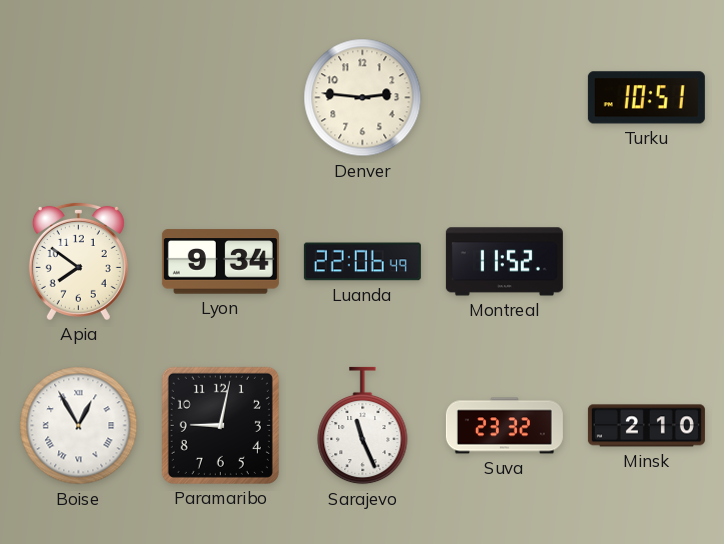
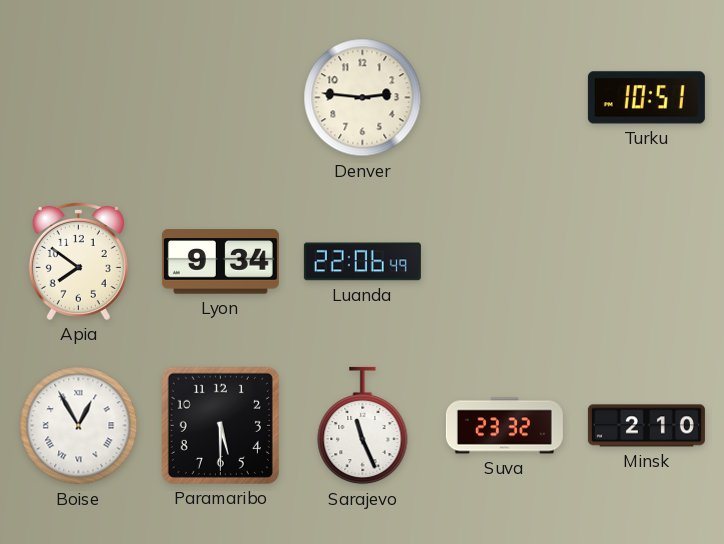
Montreal: 11:52 -> none
Paramaribo: 9:02 -> 5:30
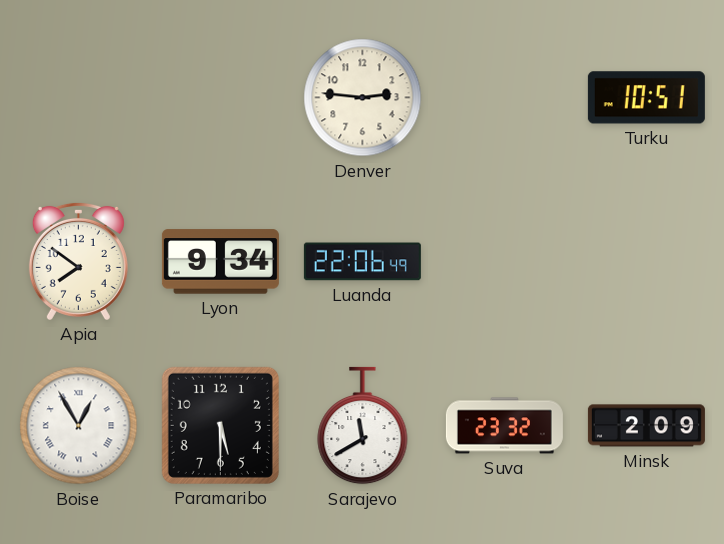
Sarajevo: 11:26 -> 11:40
Minsk: 2:10 -> 2:09
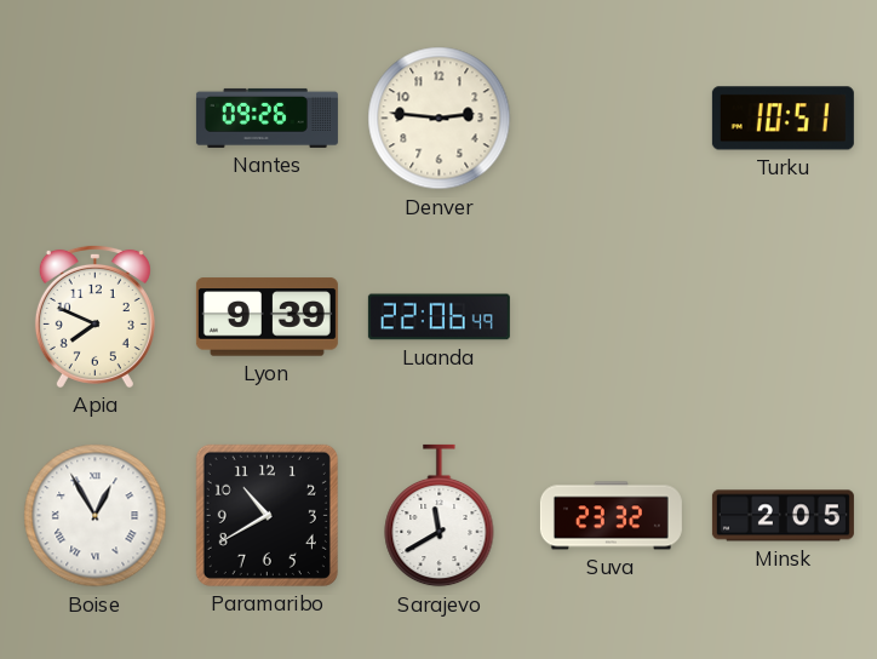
Nantes: none -> 09:26
Apia: 7:51 -> 7:49
Lyon: 9:34 -> 9:39
Paramaribo: 5:30 -> 10:40
Minsk: 2:09 -> 2:05
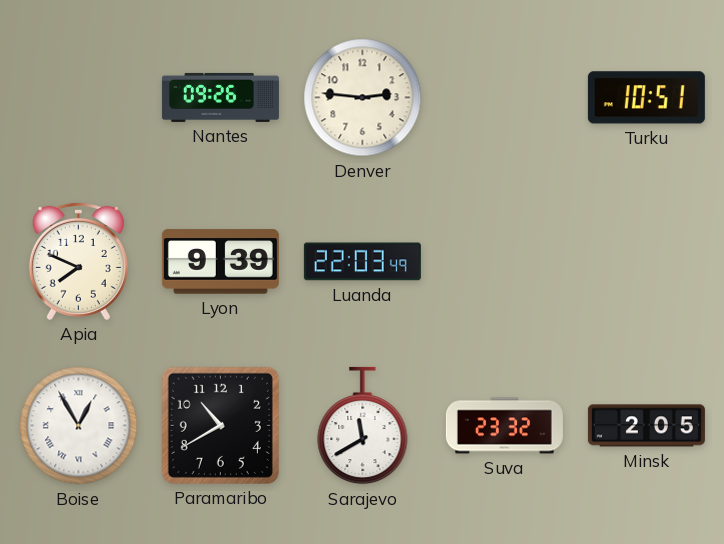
Luanda: 22:06 -> 22:03
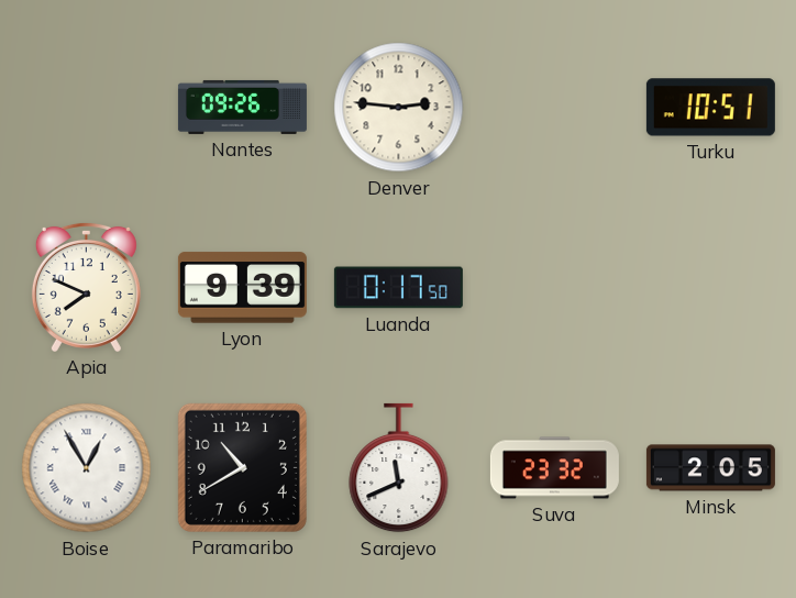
Luanda: 22:03 -> 0:17
Sarajevo: 11:40 -> 11:41
